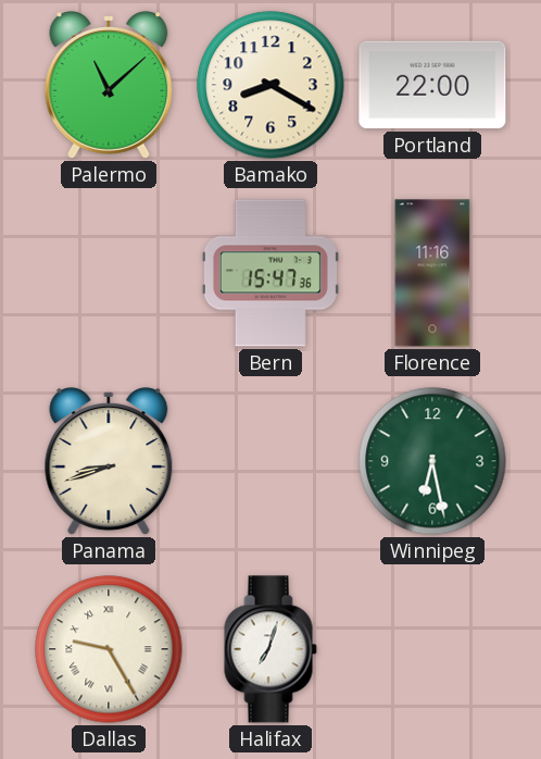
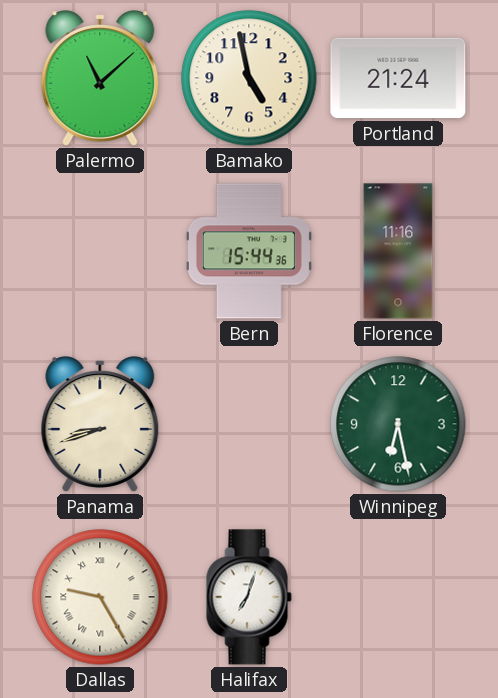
Bamako: 8:20 -> 4:58
Portland: 22:00 -> 21:24
Bern: 15:47 -> 15:44
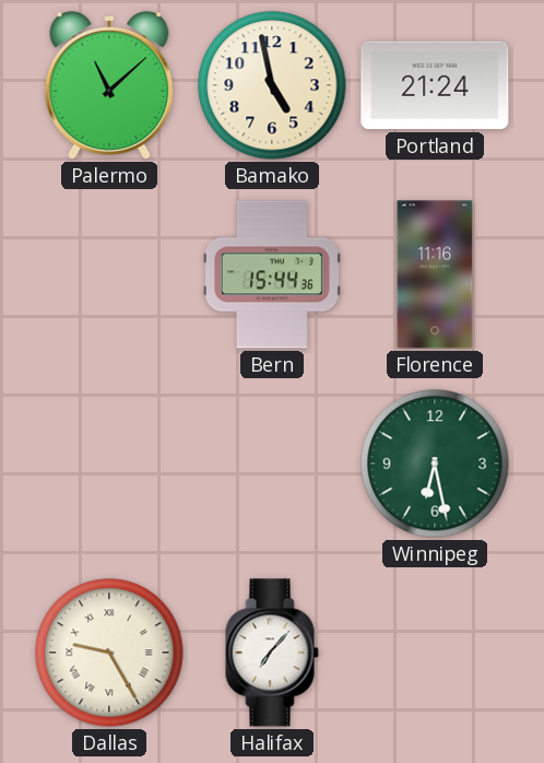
Panama: 8:42 -> none
Halifax: 7:03 -> 7:07
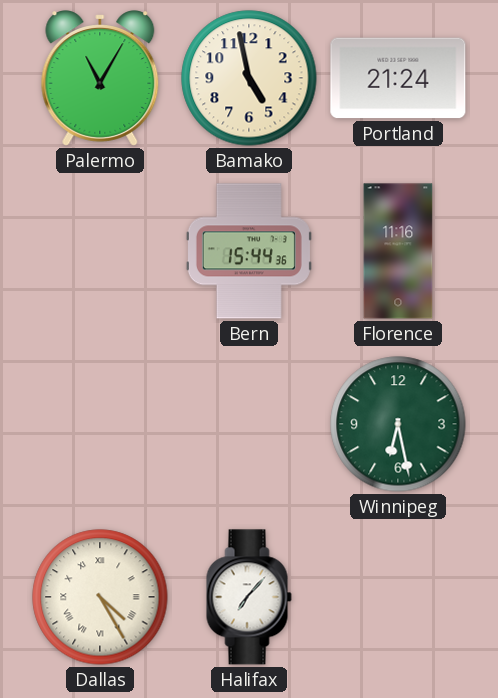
Palermo: 11:08 -> 11:05
Dallas: 9:25 -> 4:25
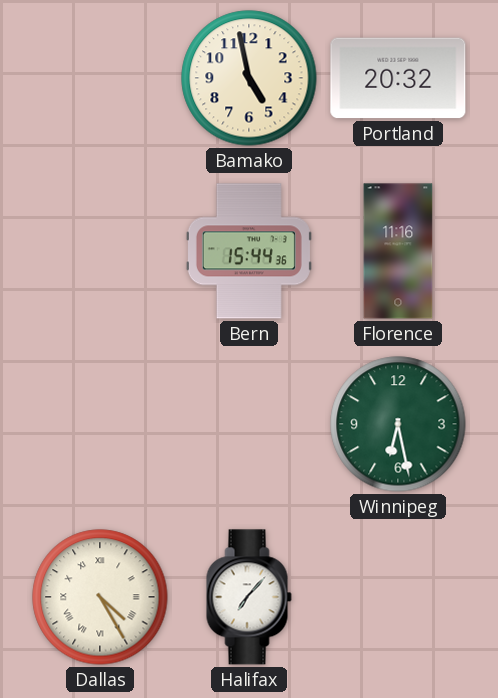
Palermo: 11:05 -> none
Portland: 21:24 -> 20:32
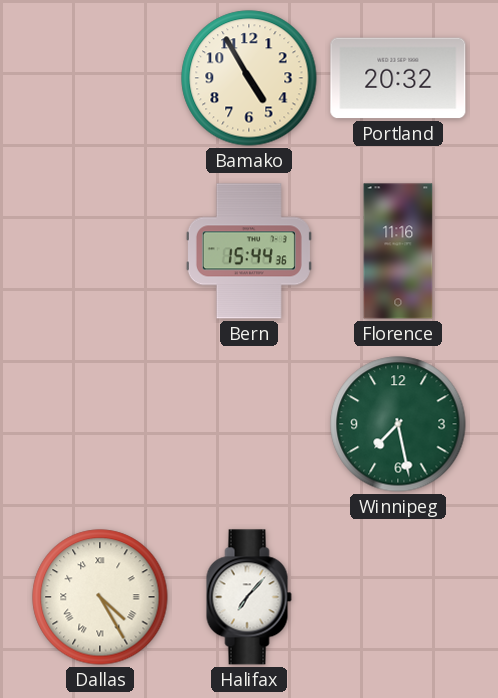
Bamako: 4:58 -> 4:55
Winnipeg: 6:28 -> 7:28
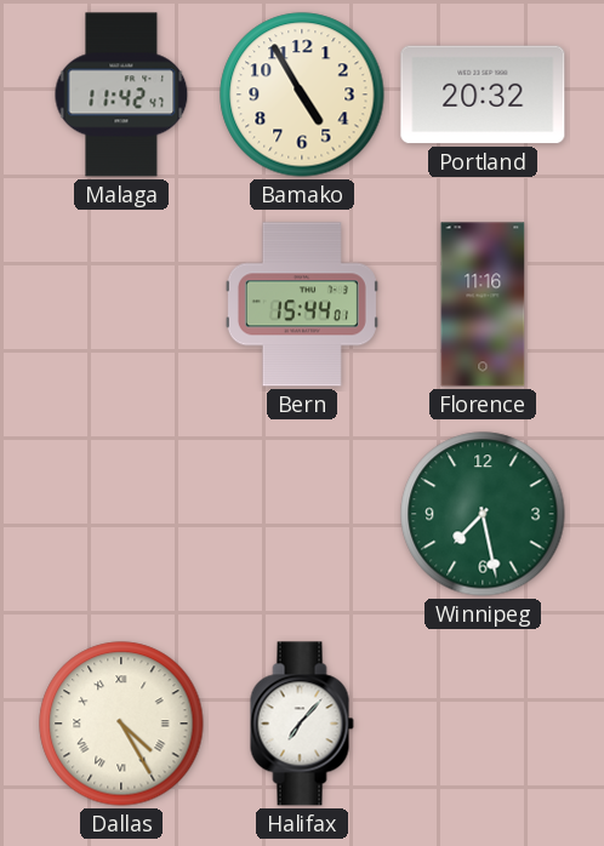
Malaga: none -> 11:42
Bern: 15:44:36 -> 15:44:01
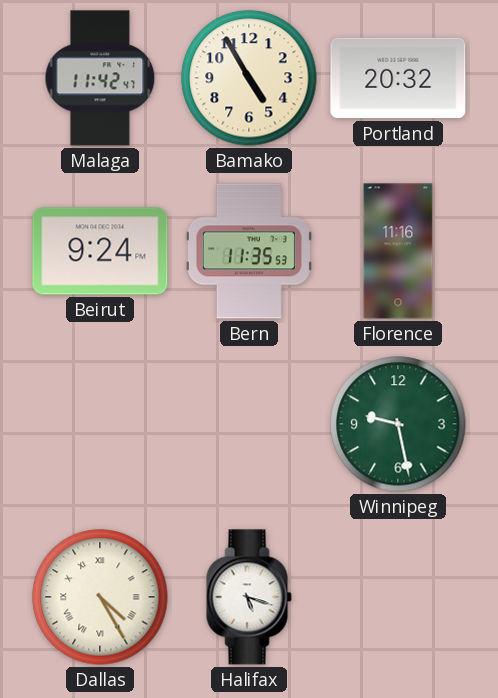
Beirut: none -> 9:24
Bern: 15:44 -> 11:35
Winnipeg: 7:28 -> 9:28
Halifax: 7:07 -> 5:18
